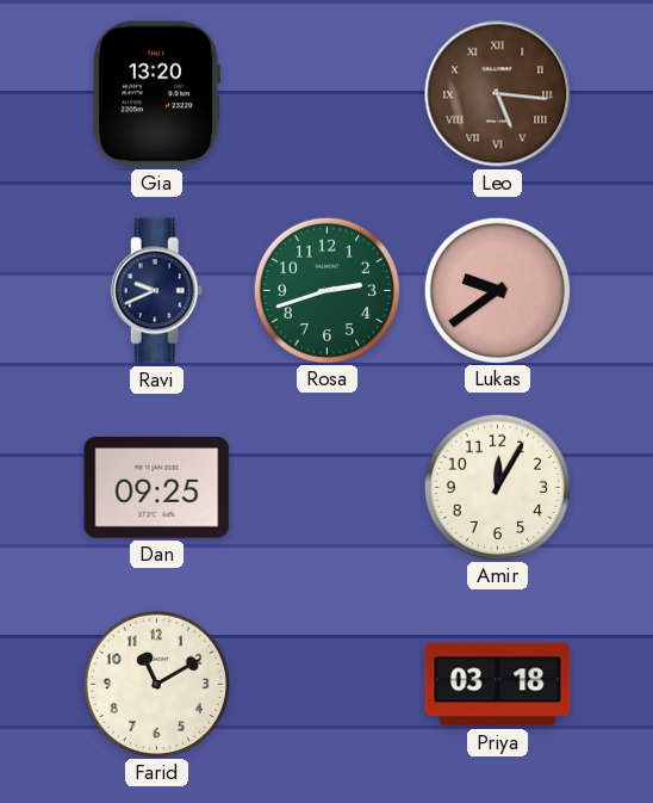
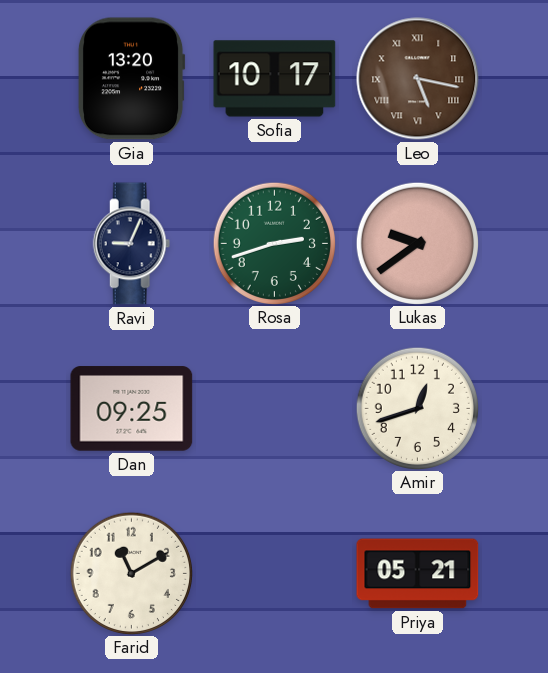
Sofia: none -> 10:17
Leo: 5:16 -> 5:17
Ravi: 9:41 -> 9:04
Amir: 12:05 -> 12:42
Priya: 03:18 -> 05:21
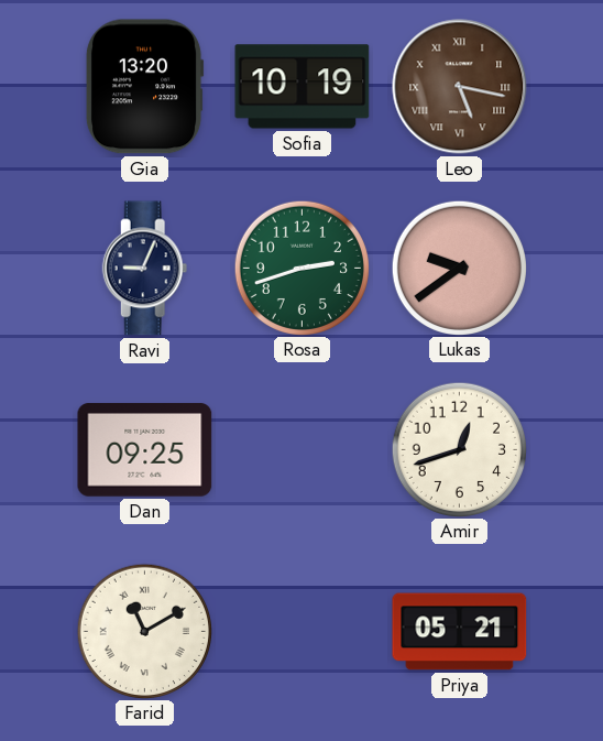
Sofia: 10:17 -> 10:19
Farid numerals: Arabic -> Roman
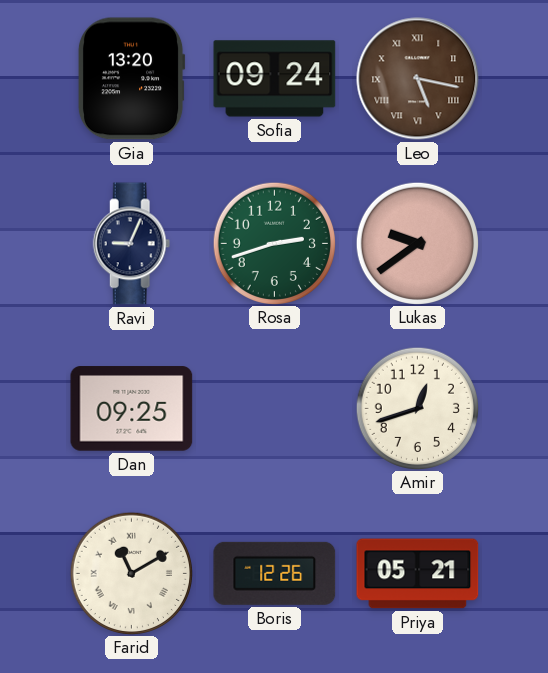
Sofia: 10:19 -> 09:24
Boris: none -> 12:26
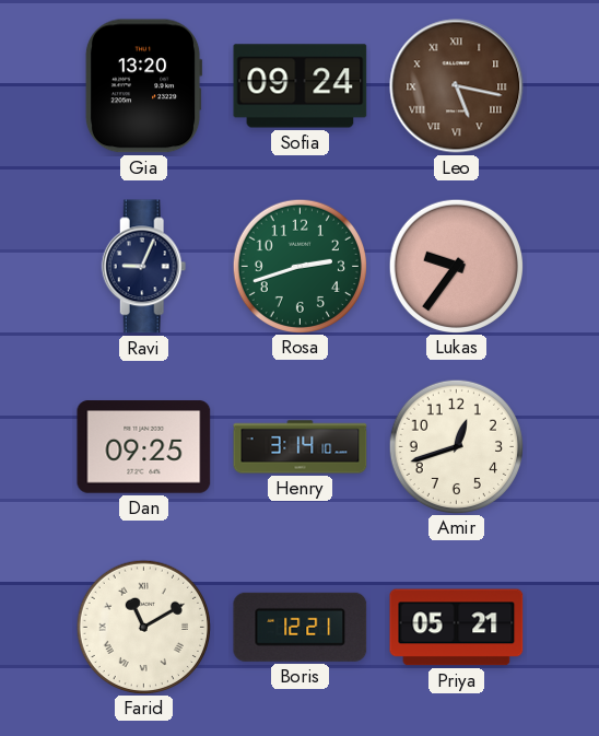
Lukas: 9:39 -> 9:36
Henry: none -> 3:14
Boris: 12:26 -> 12:21
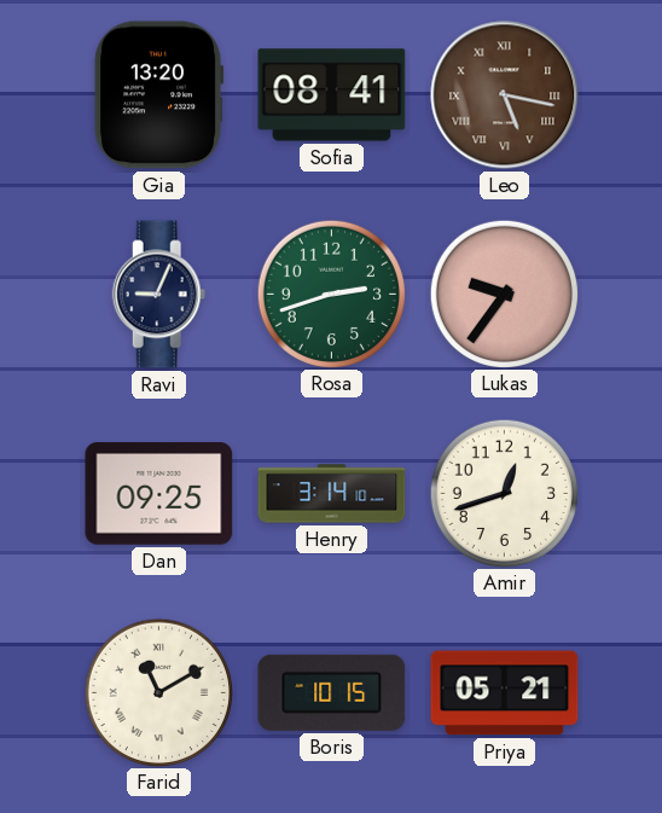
Sofia: 09:24 -> 08:41
Boris: 12:21 -> 10:15
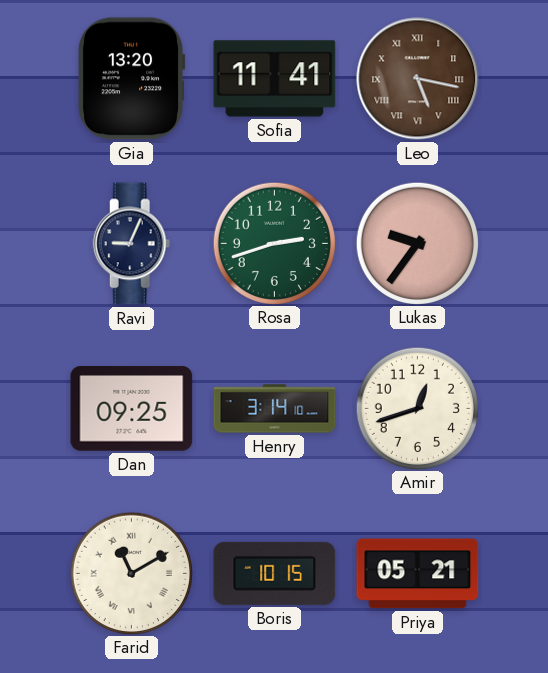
Sofia: 08:41 -> 11:41
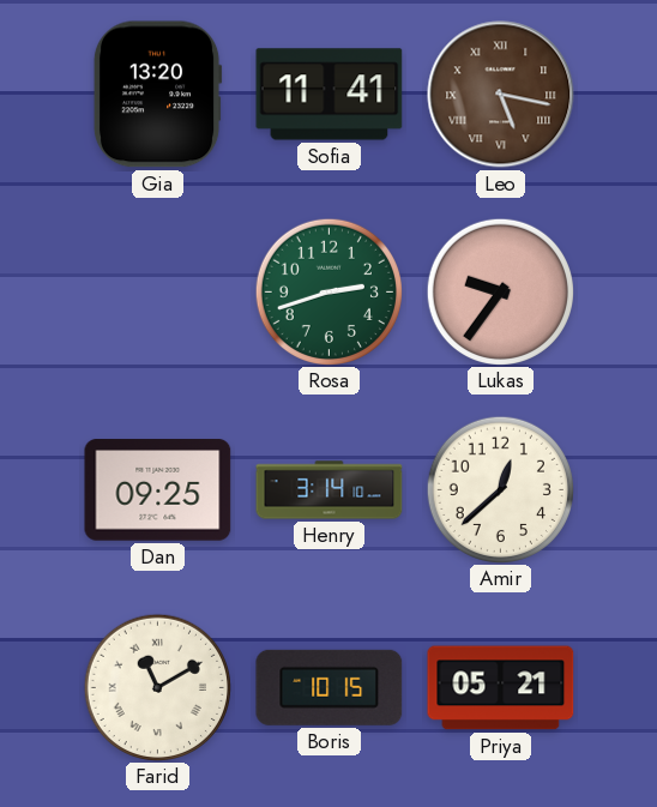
Ravi: 9:04 -> none
Amir: 12:42 -> 12:38
